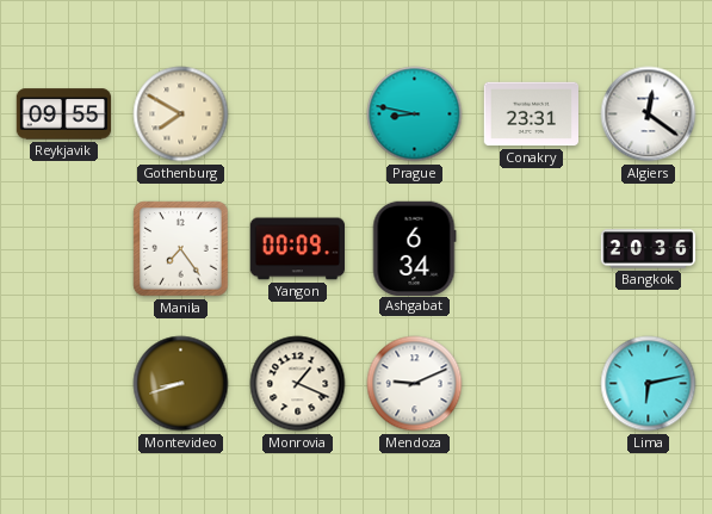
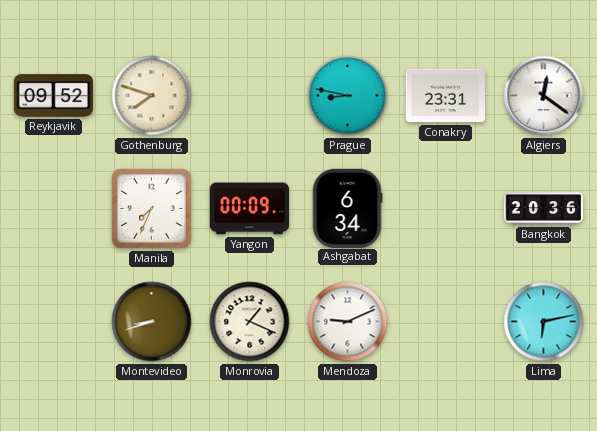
Reykjavik: 09:55 -> 09:52
Gothenburg: 7:50 -> 7:48
Manila: 7:24 -> 7:34
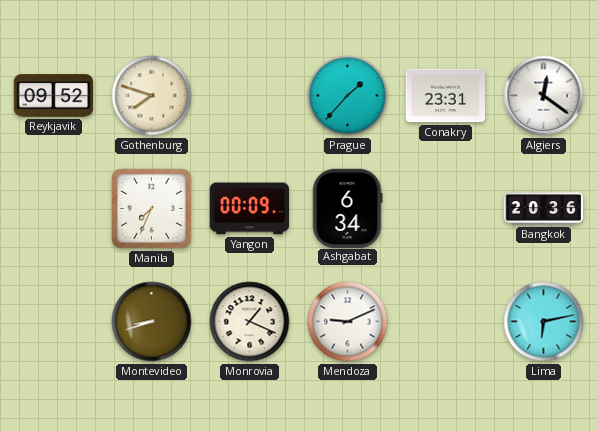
Prague: 8:47 -> 1:37
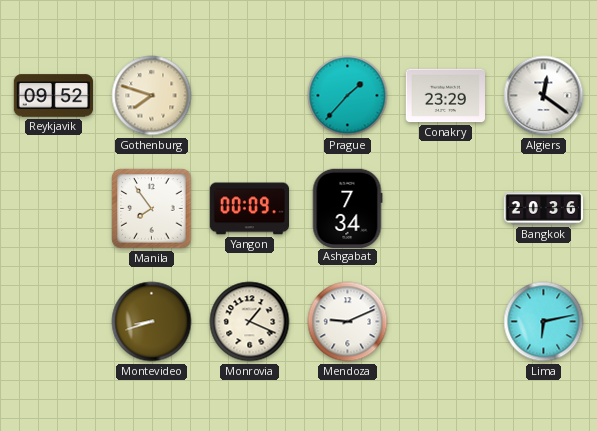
Conakry: 23:31 -> 23:29
Manila: 7:34 -> 7:54
Ashgabat: 6:34 -> 7:34
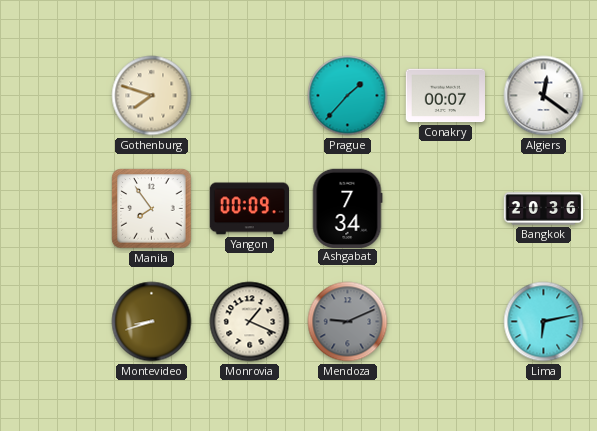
Reykjavik: 09:52 -> none
Conakry: 23:29 -> 00:07
Mendoza dial: white -> grey
